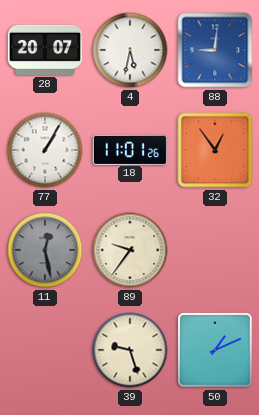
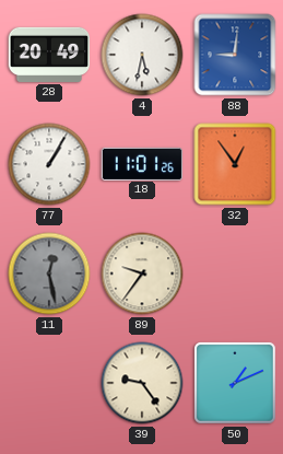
28: 20:07 -> 20:49
39: 9:27 -> 9:24
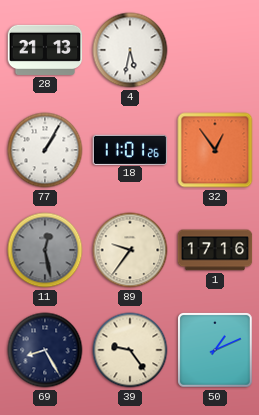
28: 20:49 -> 21:13
88: 9:01 -> none
1: none -> 17:16
69: none -> 8:25
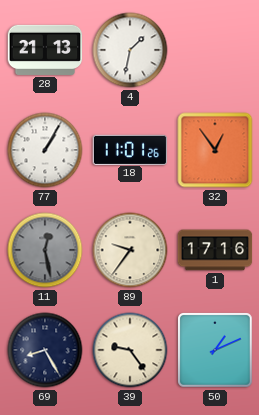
4: 5:32 -> 1:32
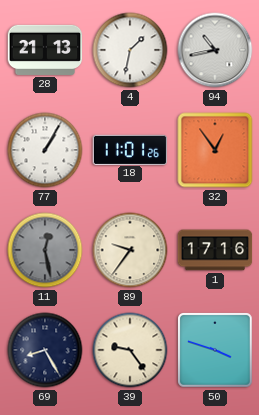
94: none -> 10:43
50: 1:11 -> 3:48
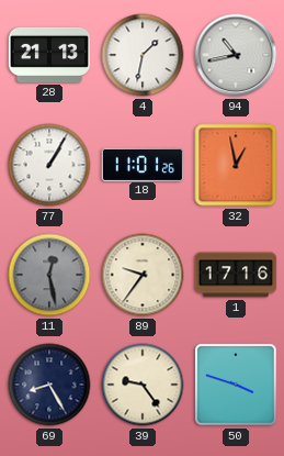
32: 12:54 -> 12:58
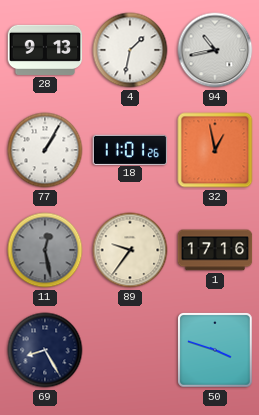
28: 21:13 -> 9:13
39: 9:24 -> none
